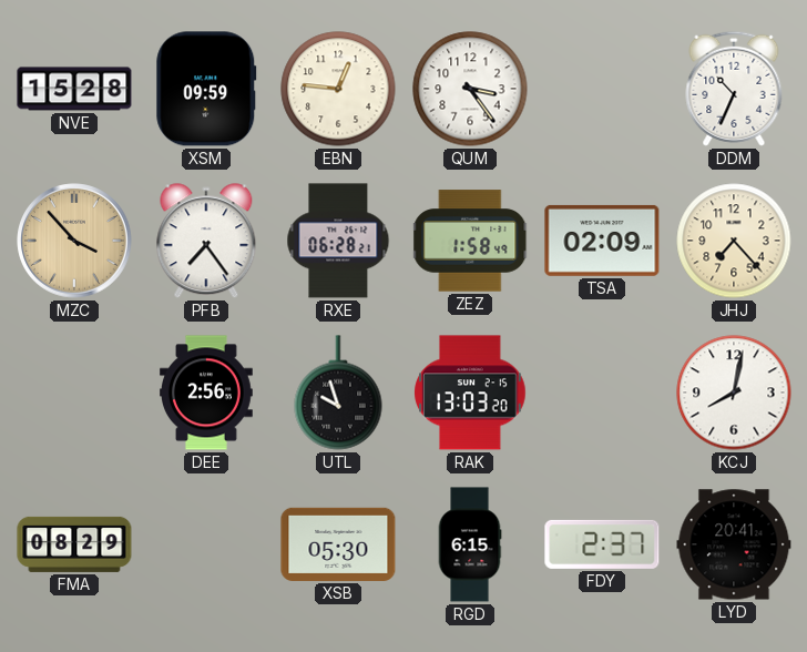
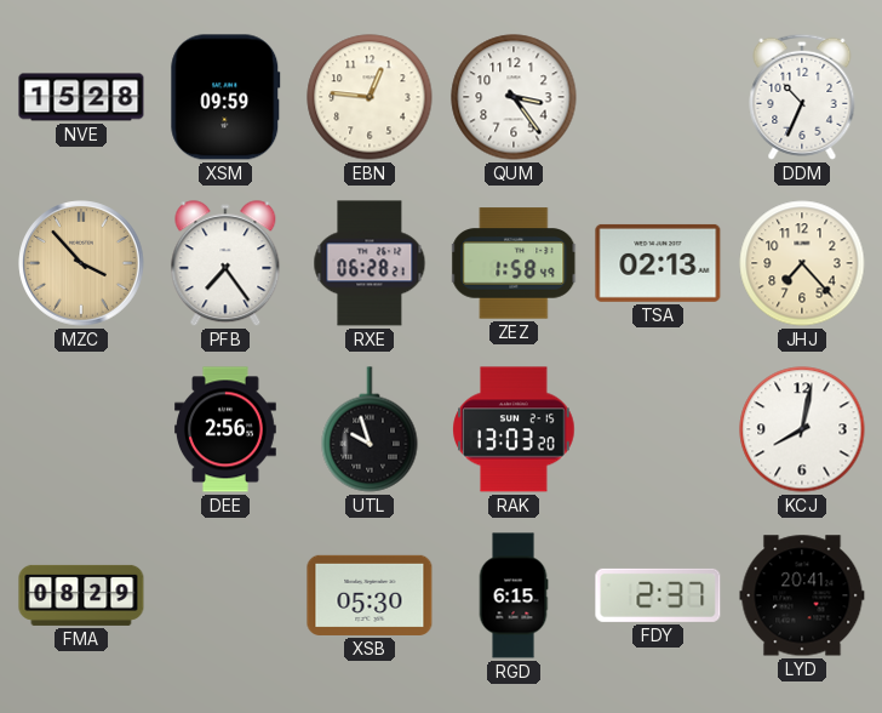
TSA: 02:09 -> 02:13
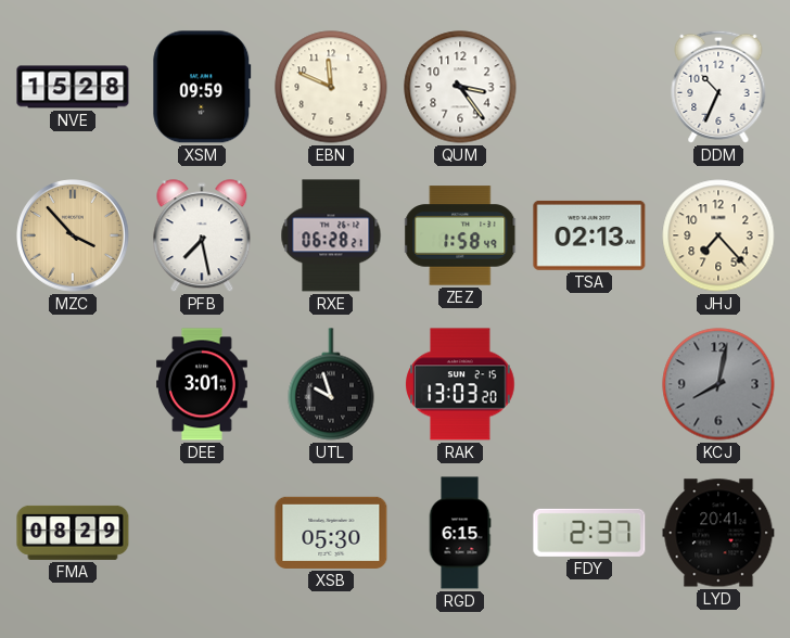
EBN: 12:46 -> 11:49
PFB: 7:24 -> 7:28
DEE: 2:56 -> 3:01
KCJ dial: white -> grey
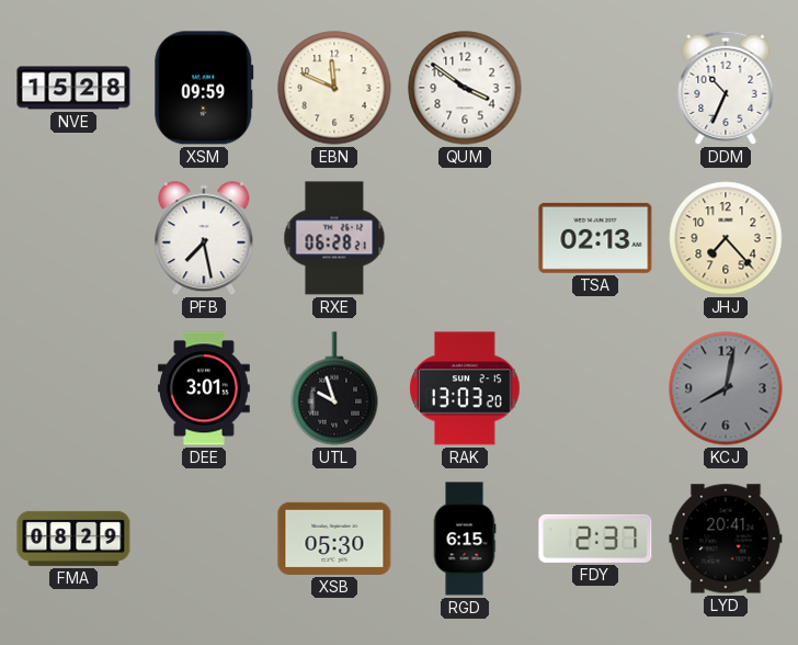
QUM: 3:24 -> 3:51
MZC: 3:53 -> none
ZEZ: 1:58 -> none
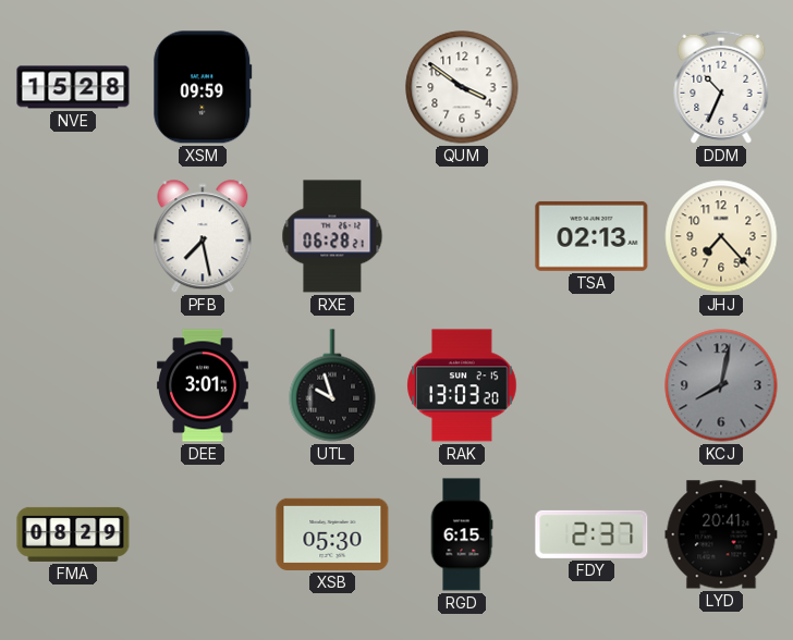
EBN: 11:49 -> none
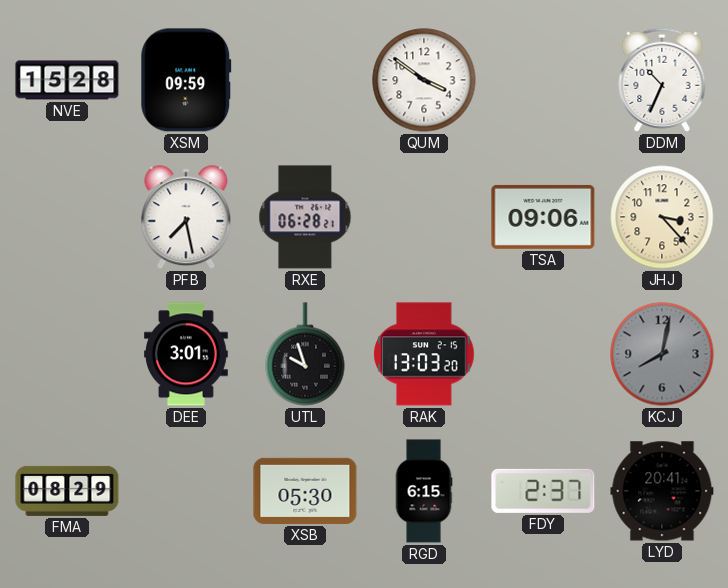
TSA: 02:13 -> 09:06
JHJ: 7:23 -> 3:23
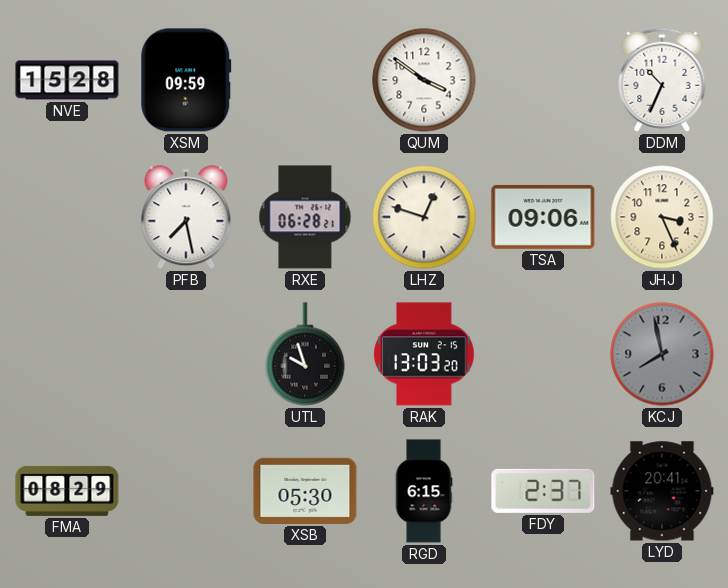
LHZ: none -> 12:48
JHJ: 3:23 -> 3:26
DEE: 3:01 -> none
KCJ: 8:02 -> 7:58
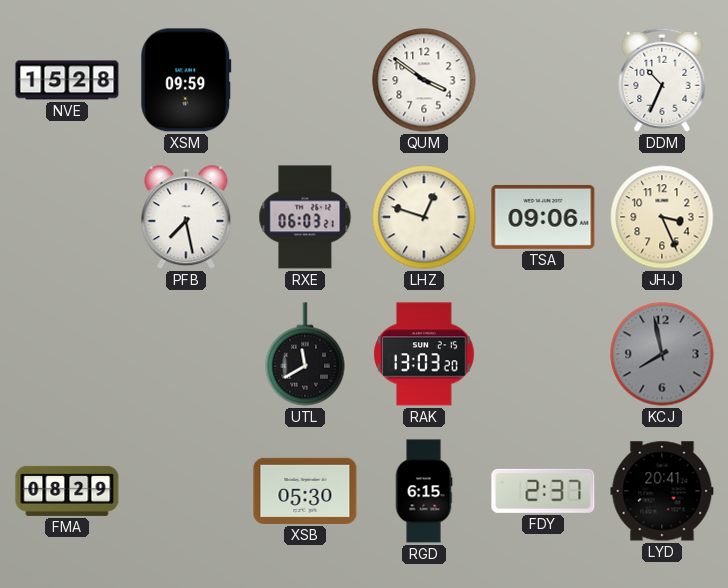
RXE: 06:28 -> 06:03
UTL: 9:57 -> 11:40
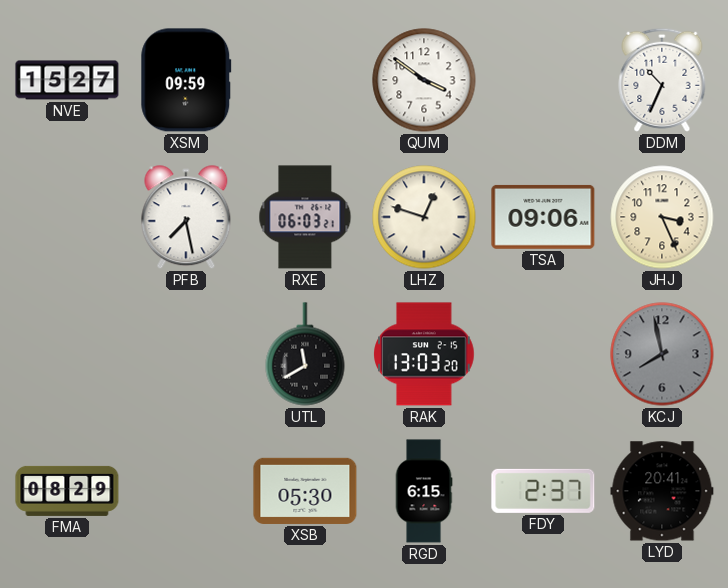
NVE: 15:28 -> 15:27
